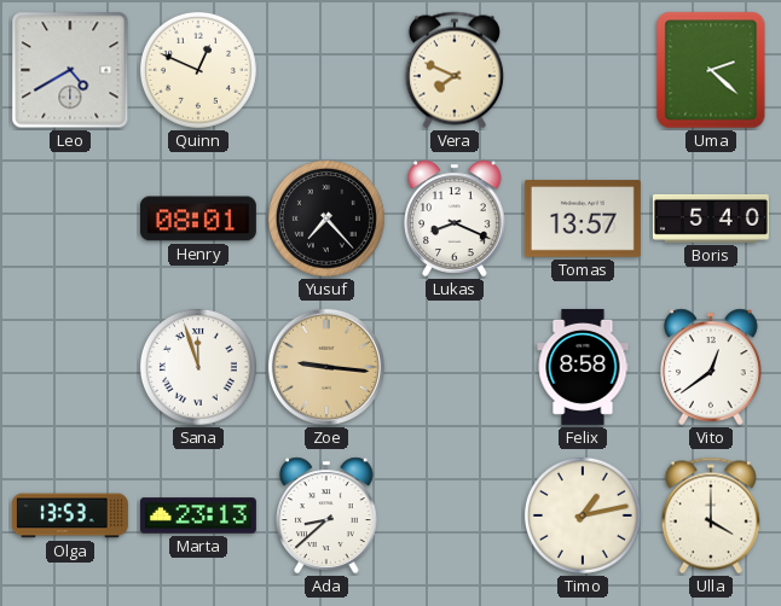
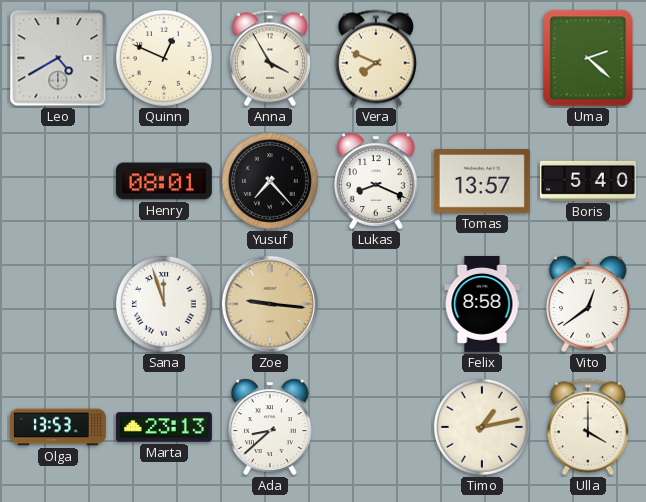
Anna: none -> 3:55
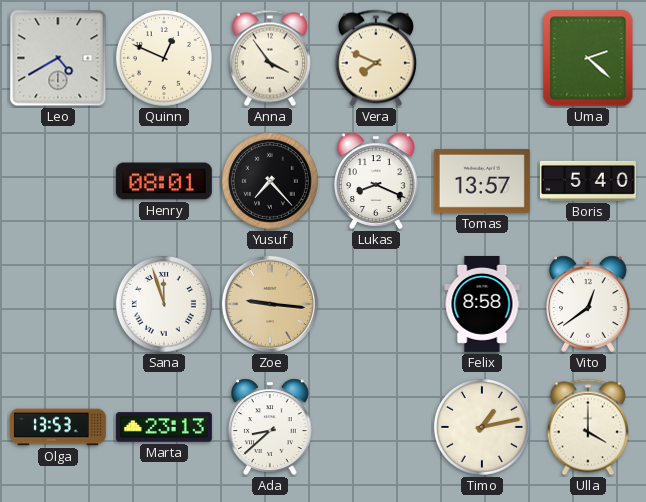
Anna: 3:55 -> 3:54
